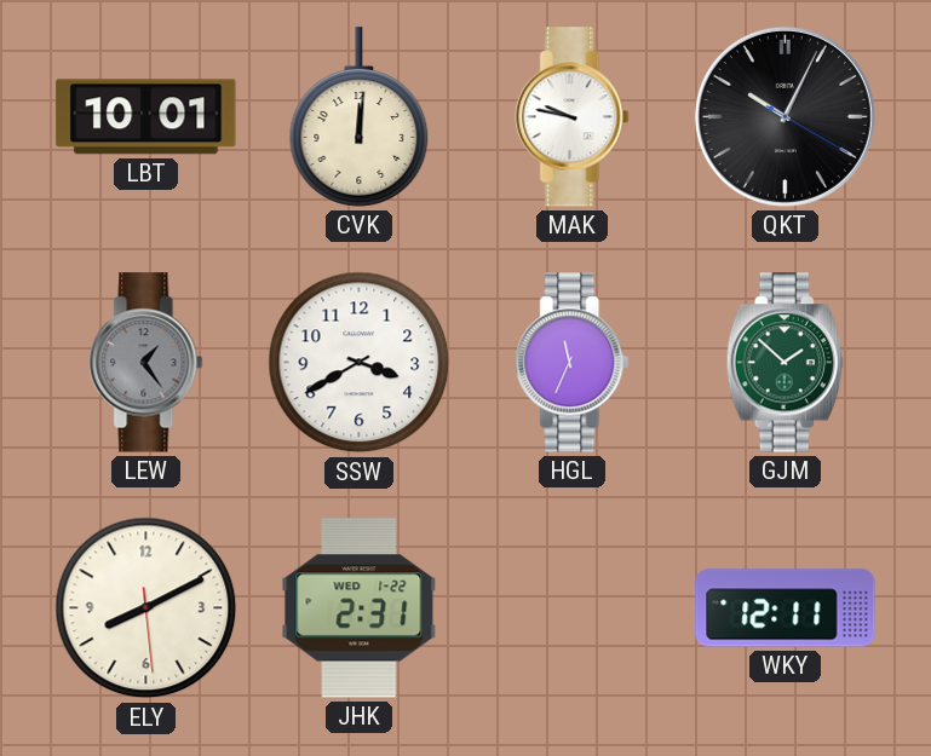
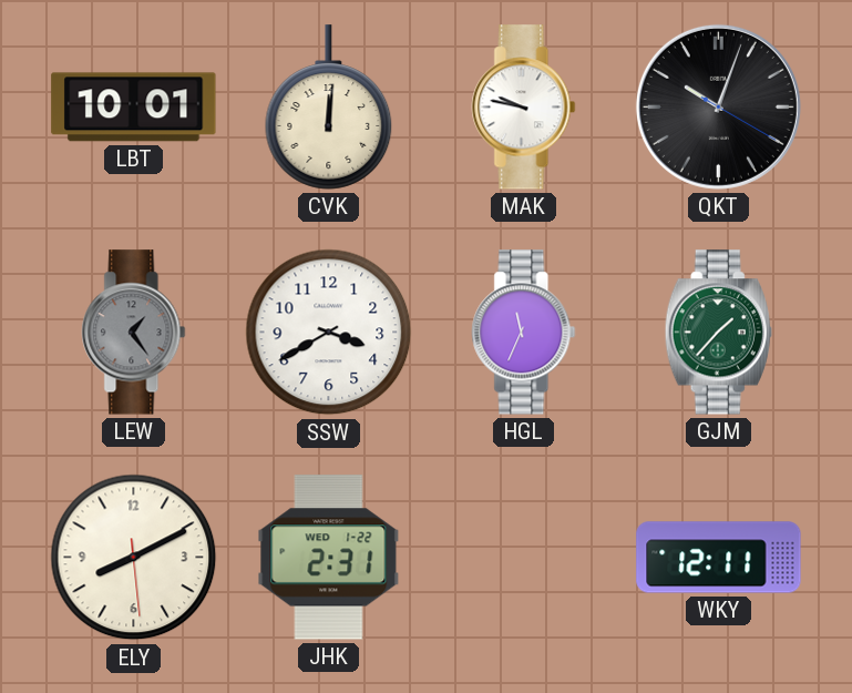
QKT: 10:04 -> 10:03
GJM: 1:52 -> 1:37
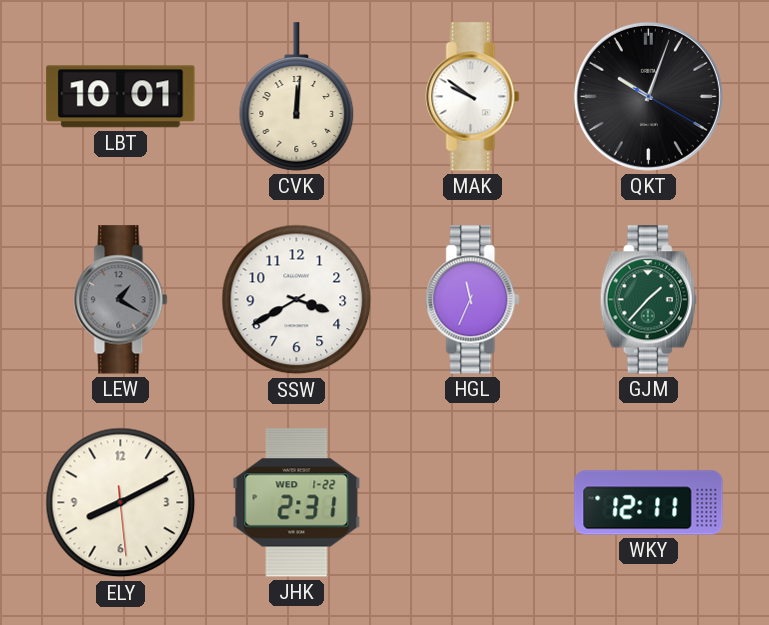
MAK: 9:47 -> 9:51
LEW: 1:24 -> 1:20
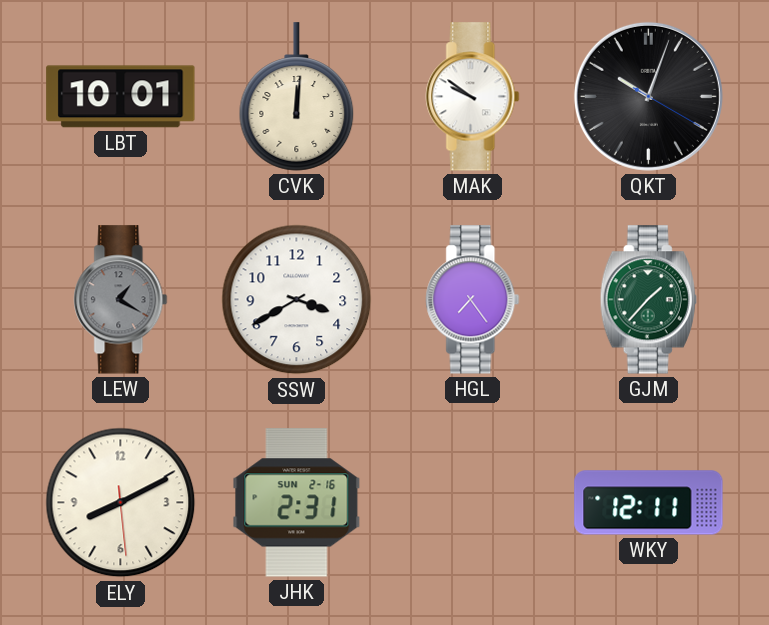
HGL: 11:34 -> 7:24
JHK date: WED 1-22 -> SUN 2-16
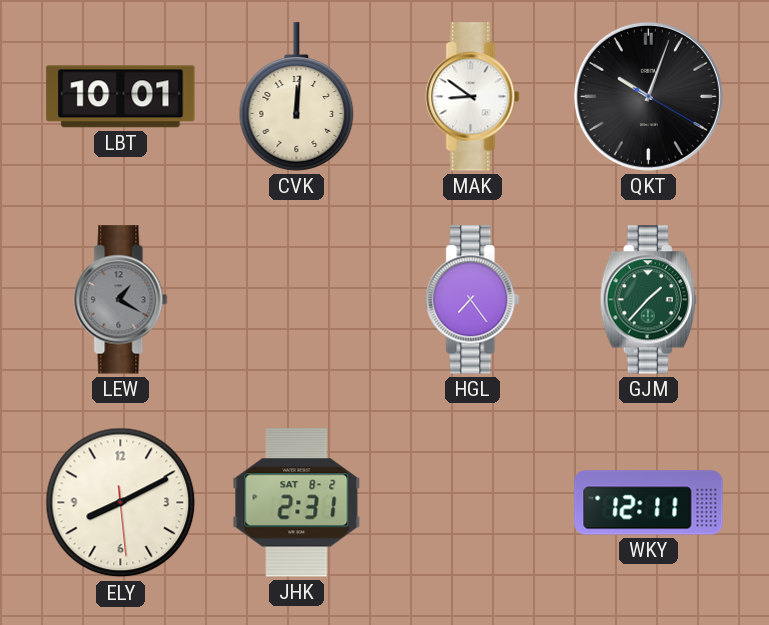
MAK: 9:51 -> 8:51
SSW: 3:40 -> none
JHK date: SUN 2-16 -> SAT 8-2
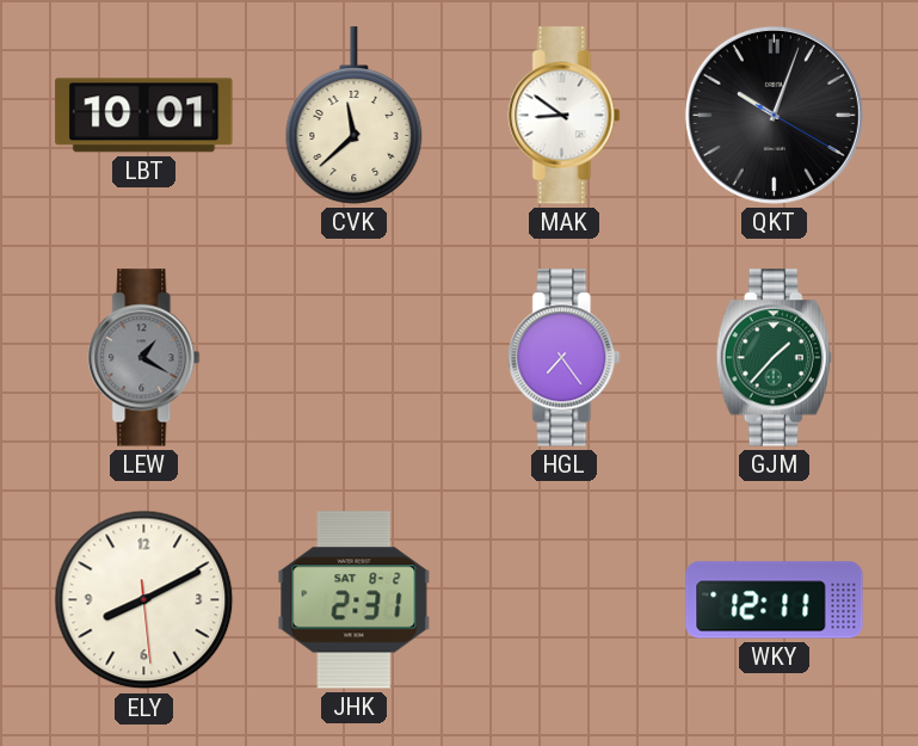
CVK: 12:01 -> 11:38
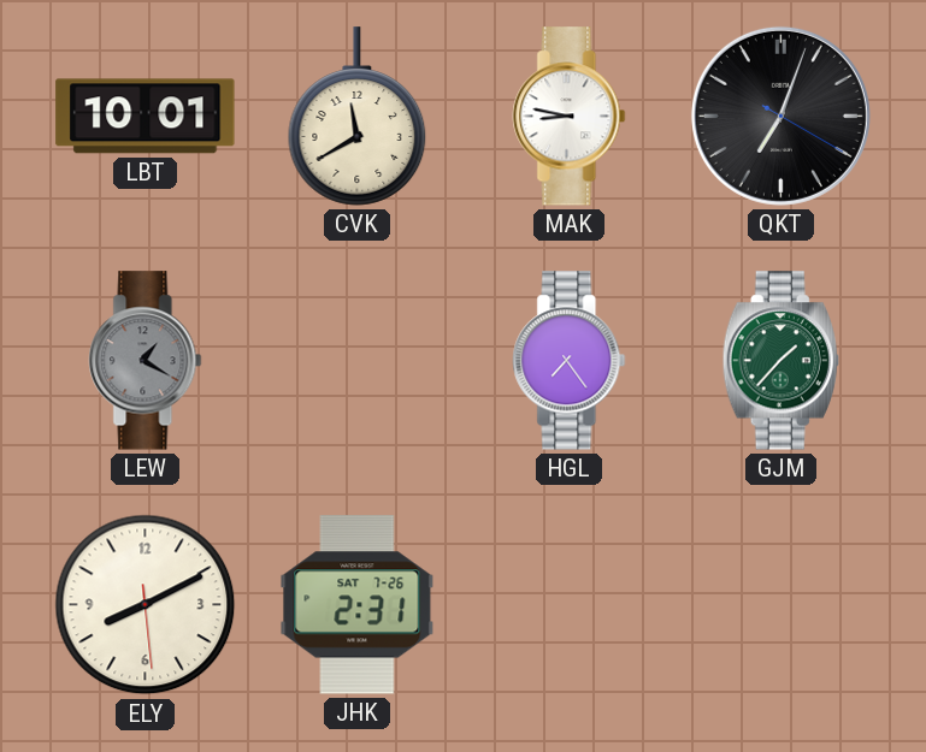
CVK: 11:38 -> 11:40
MAK: 8:51 -> 8:47
QKT: 10:03 -> 7:03
JHK date: SAT 8-2 -> SAT 7-26
WKY: 12:11 -> none
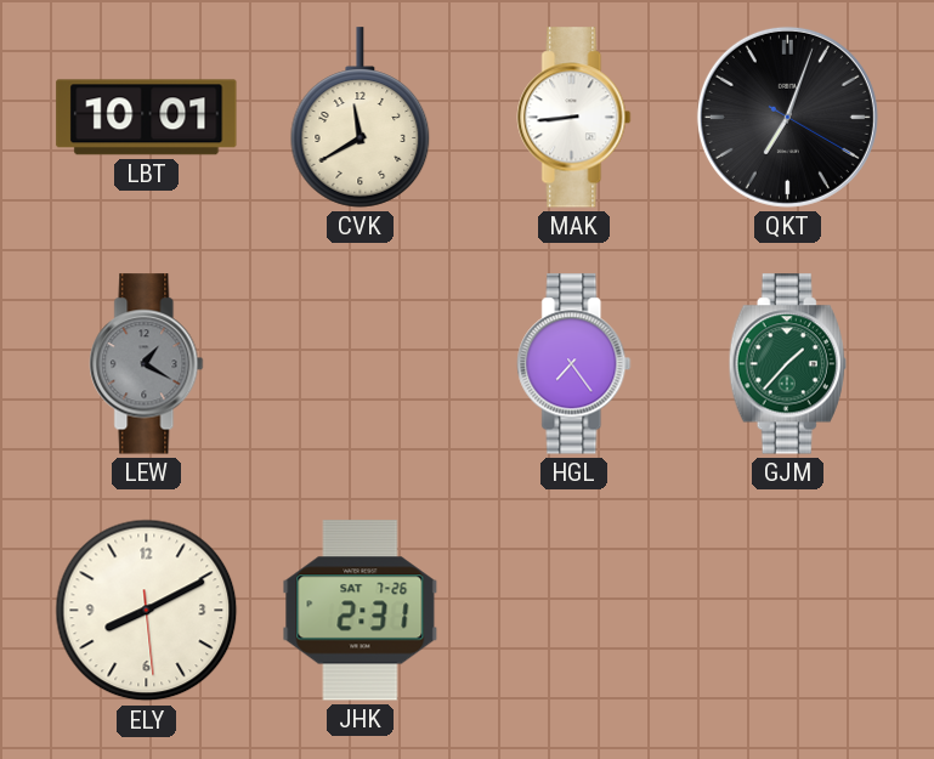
MAK: 8:47 -> 8:44
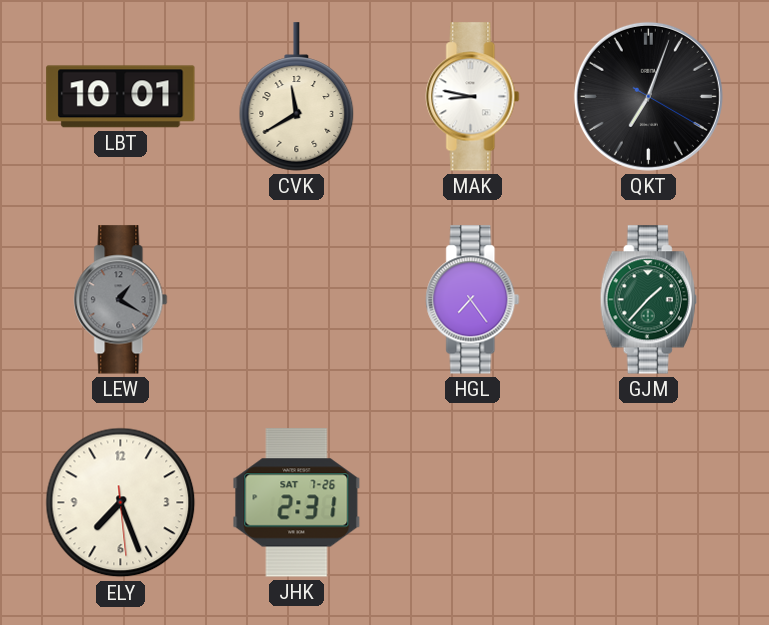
MAK: 8:44 -> 8:47
ELY: 8:10 -> 7:26
